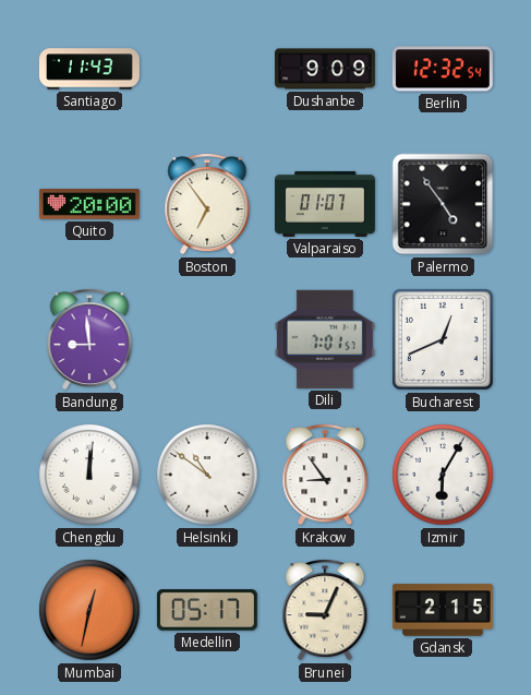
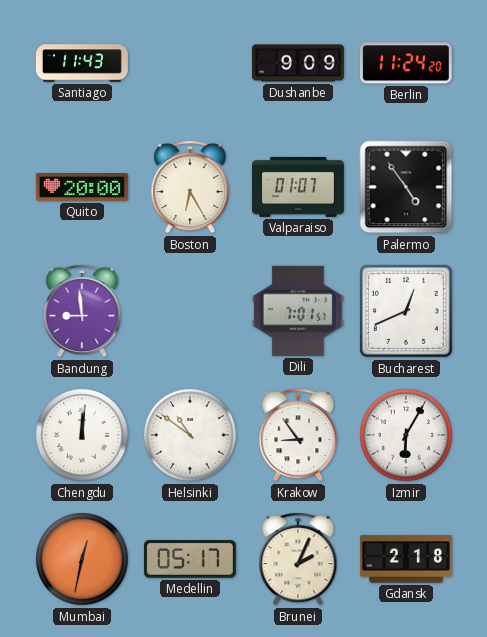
Berlin: 12:32 -> 11:24
Boston: 6:54 -> 6:25
Brunei: 9:04 -> 2:04
Gdansk: 2:15 -> 2:18
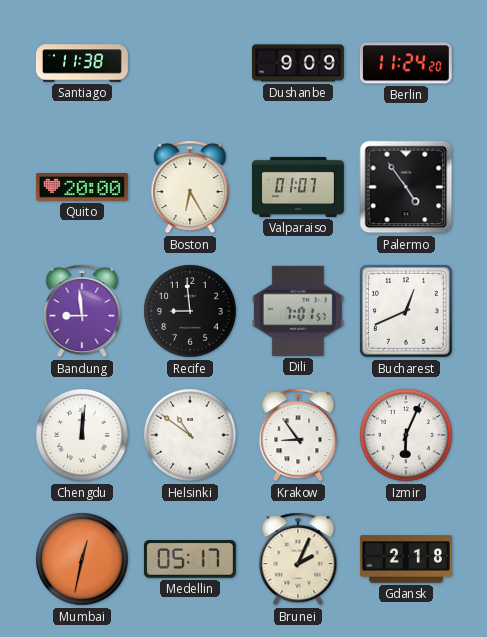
Santiago: 11:43 -> 11:38
Recife: none -> 8:59
Izmir: 6:05 -> 6:04
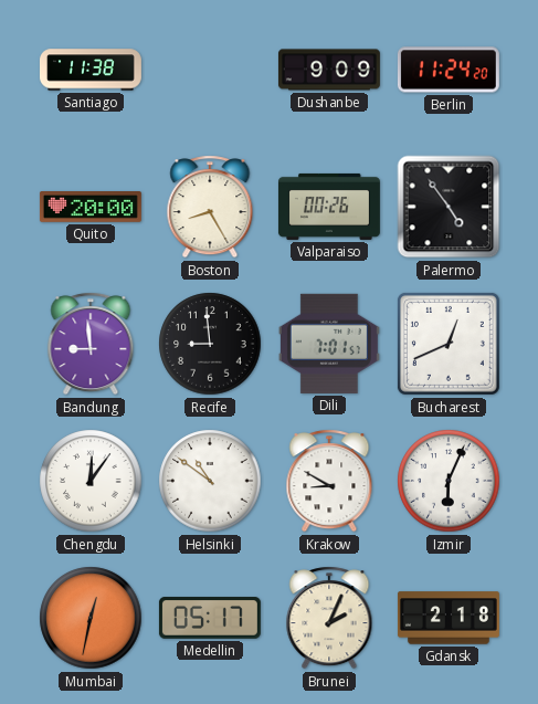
Boston: 6:25 -> 8:25
Valparaiso: 01:07 -> 00:26
Chengdu: 12:01 -> 12:06
Krakow: 8:54 -> 8:50
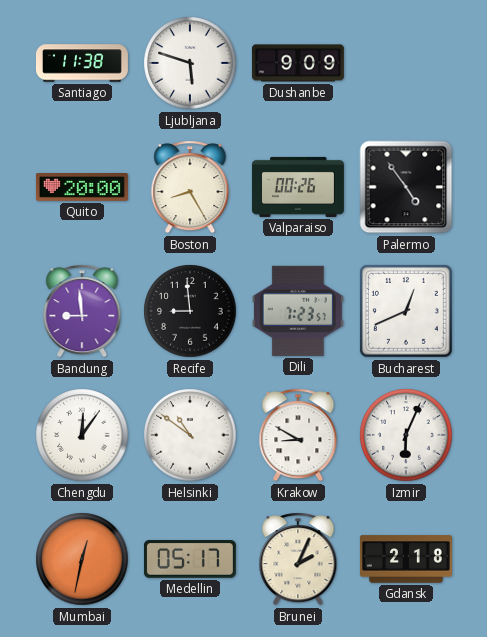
Ljubljana: none -> 5:48
Berlin: 11:24 -> none
Dili: 7:01 -> 7:23
